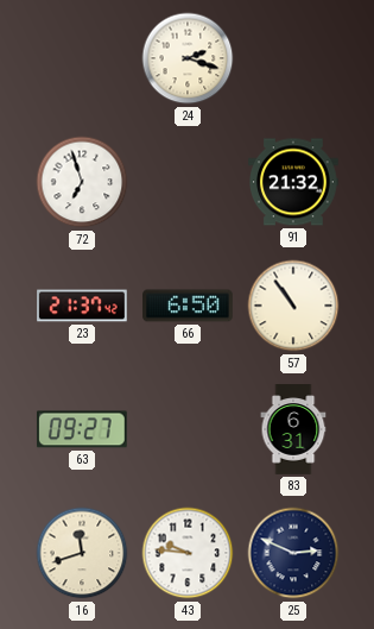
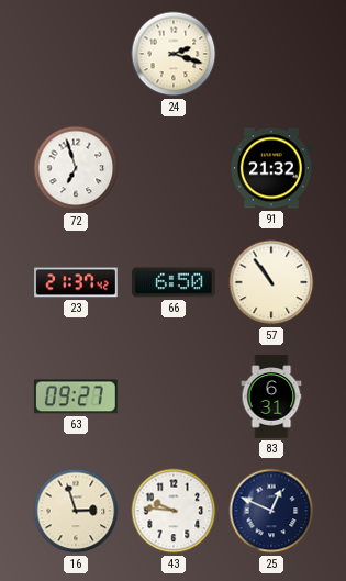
16: 11:42 -> 2:57
25: 2:49 -> 12:49
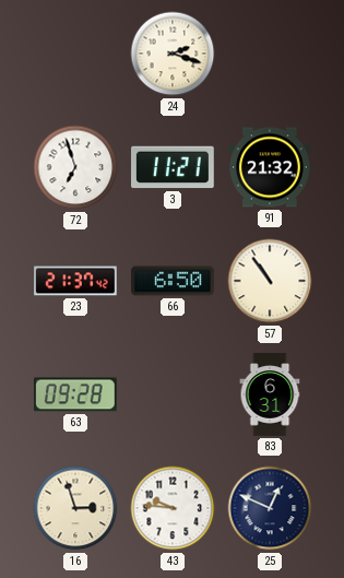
3: none -> 11:21
63: 09:27 -> 09:28
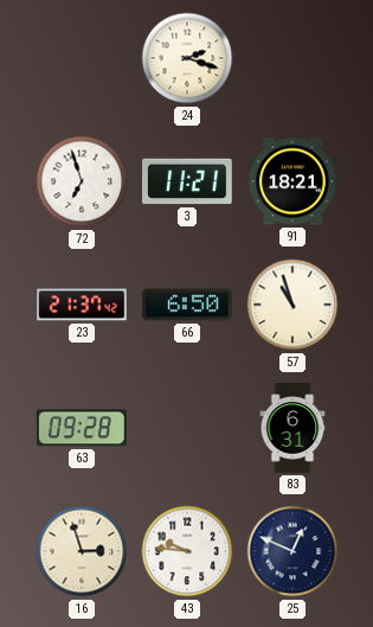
91: 21:32 -> 18:21
57: 10:54 -> 10:57
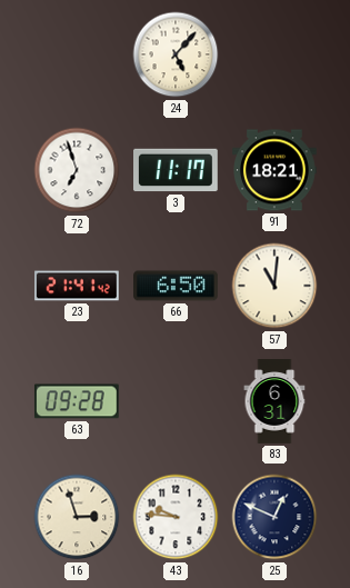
24: 2:18 -> 5:07
3: 11:21 -> 11:17
23: 21:37 -> 21:41
57: 10:57 -> 11:01
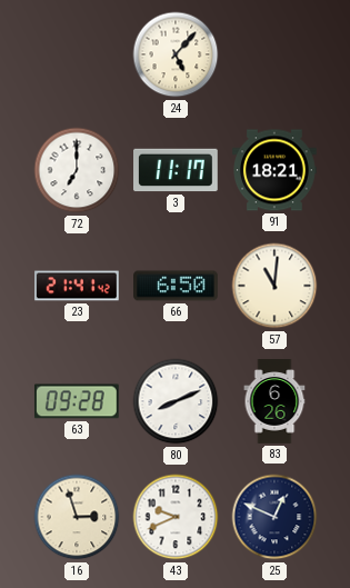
72: 6:57 -> 7:00
80: none -> 8:11
83: 6:31 -> 6:26
43: 9:46 -> 9:41
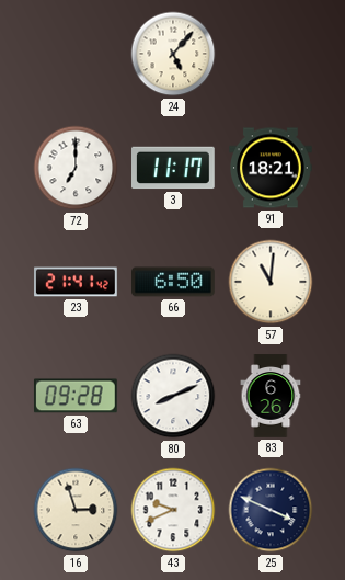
25: 12:49 -> 3:49
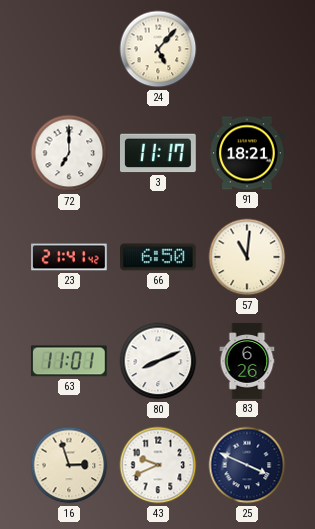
63: 09:28 -> 11:01
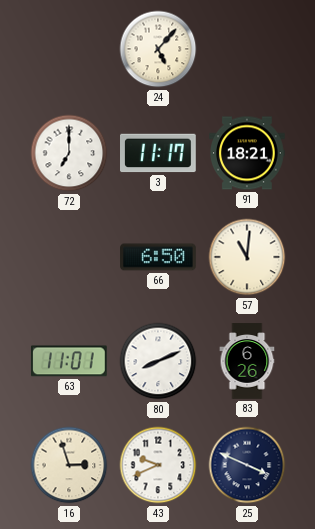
23: 21:41 -> none
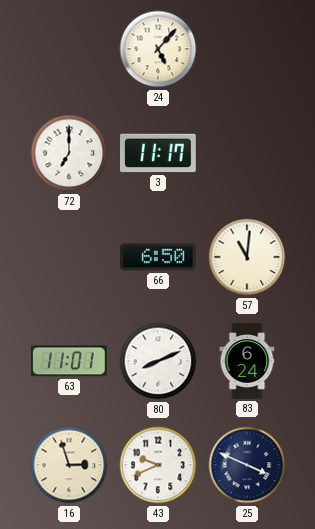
91: 18:21 -> none
83: 6:26 -> 6:24
